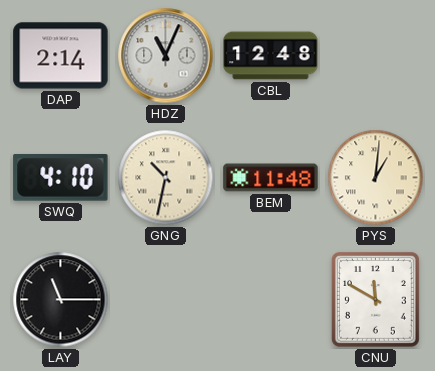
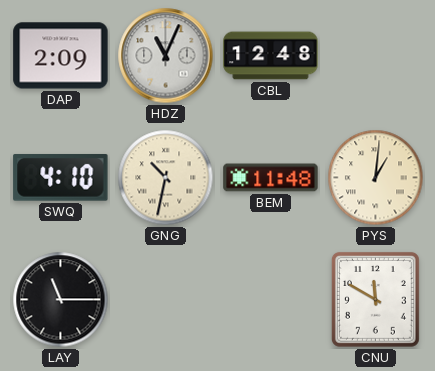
DAP: 2:14 -> 2:09
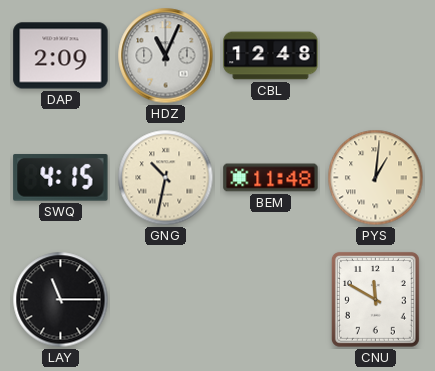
SWQ: 4:10 -> 4:15
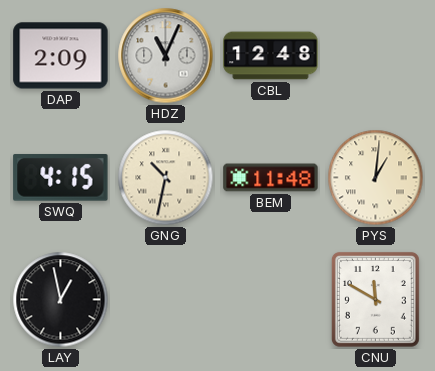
LAY: 11:15 -> 12:58
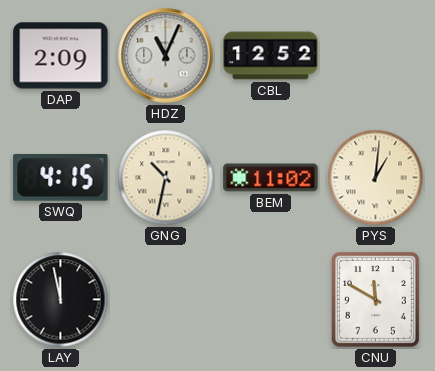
CBL: 12:48 -> 12:52
BEM: 11:48 -> 11:02
LAY: 12:58 -> 11:58
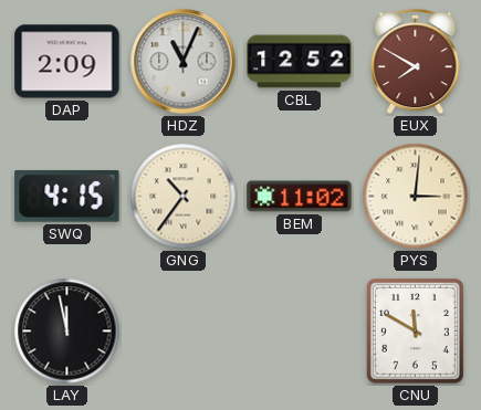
EUX: none -> 7:50
GNG: 10:32 -> 10:36
PYS: 1:01 -> 3:01
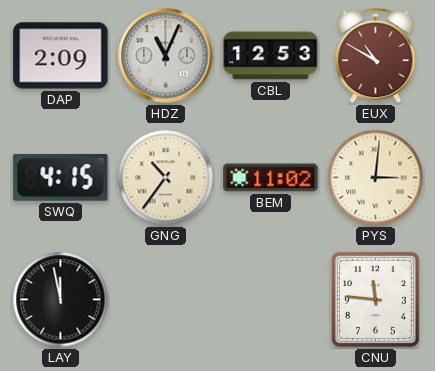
CBL: 12:52 -> 12:53
EUX: 7:50 -> 10:50
CNU: 11:50 -> 11:46
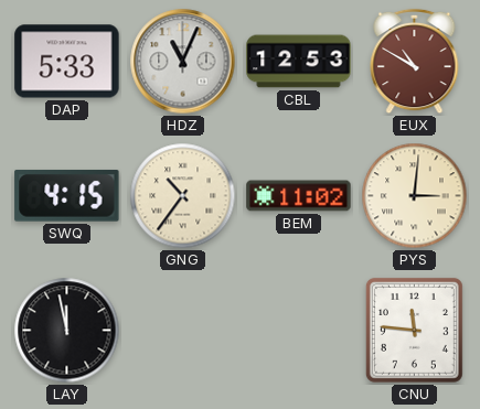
DAP: 2:09 -> 5:33
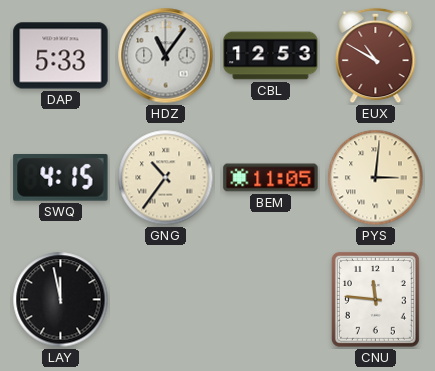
HDZ: 11:04 -> 11:06
BEM: 11:02 -> 11:05
